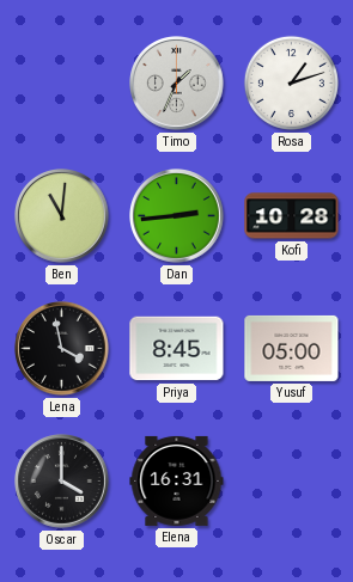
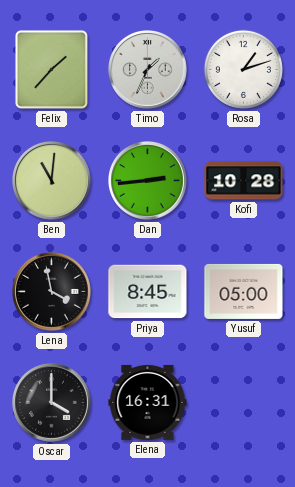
Felix: none -> 1:37
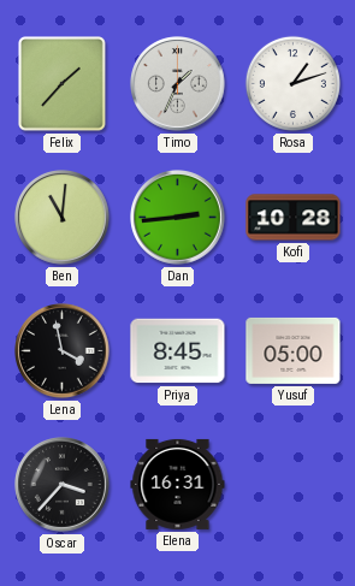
Oscar: 4:00 -> 3:37
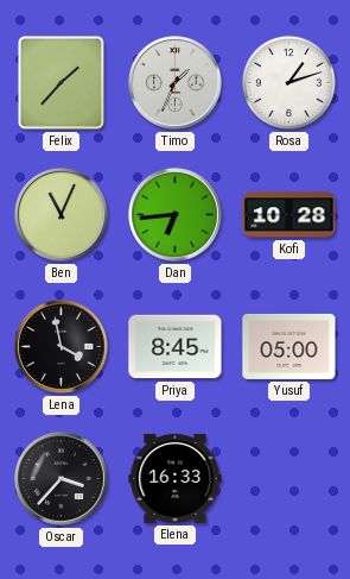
Ben: 11:01 -> 11:04
Dan: 2:44 -> 6:44
Elena: 16:31 -> 16:33
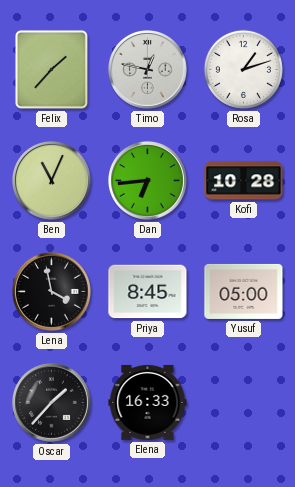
Timo: 1:34 -> 12:47
Oscar: 3:37 -> 1:37
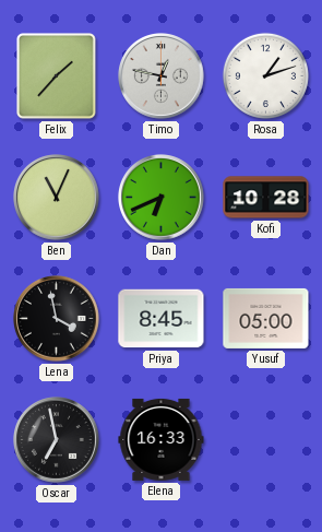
Dan: 6:44 -> 6:41
Oscar: 1:37 -> 6:58
